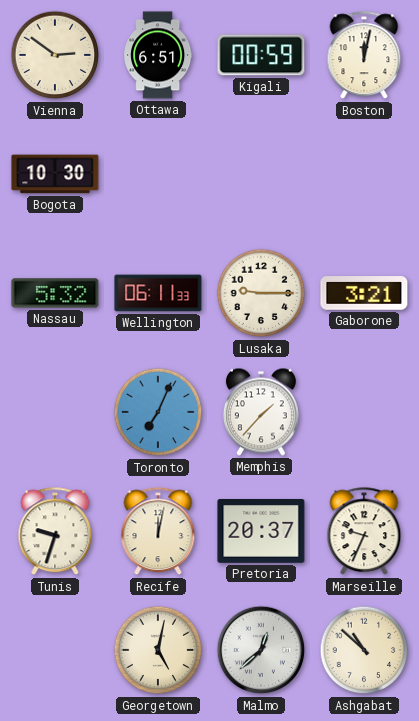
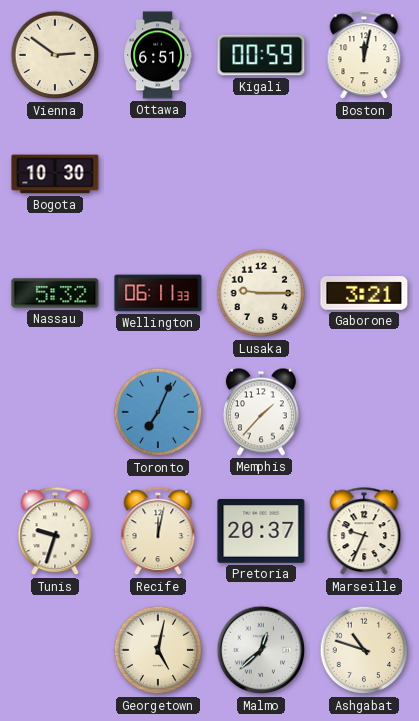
Ashgabat: 10:52 -> 10:48
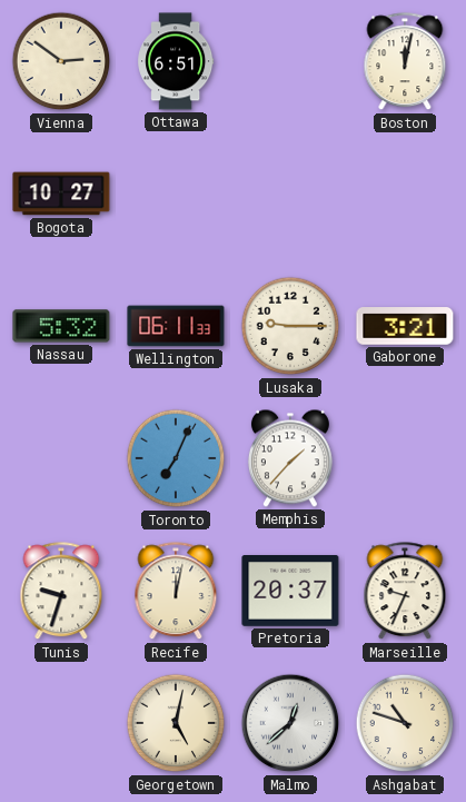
Kigali: 00:59 -> none
Bogota: 10:30 -> 10:27
